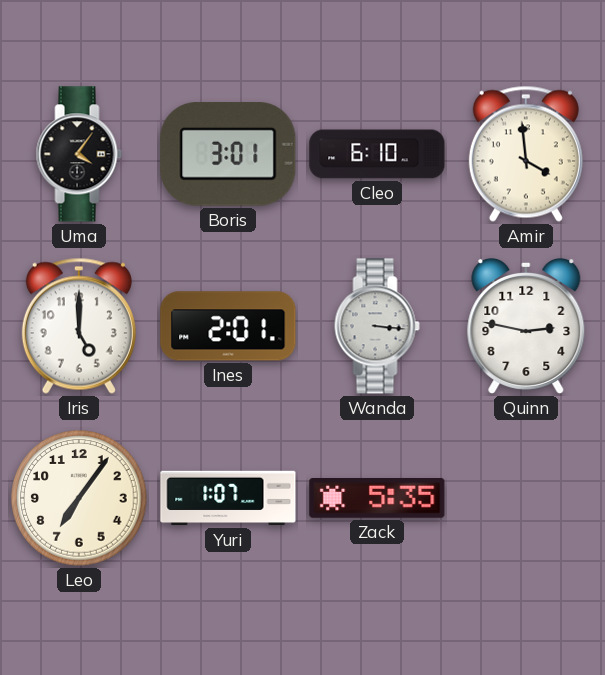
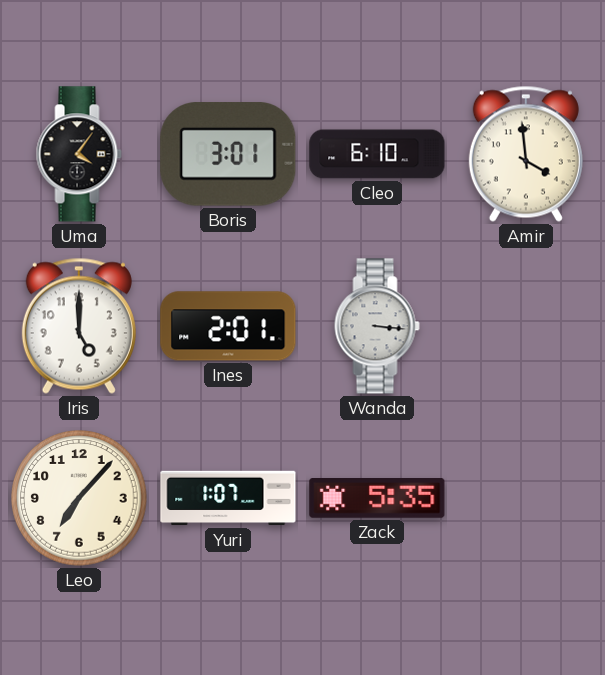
Quinn: 2:47 -> none
Leo: 7:06 -> 7:07
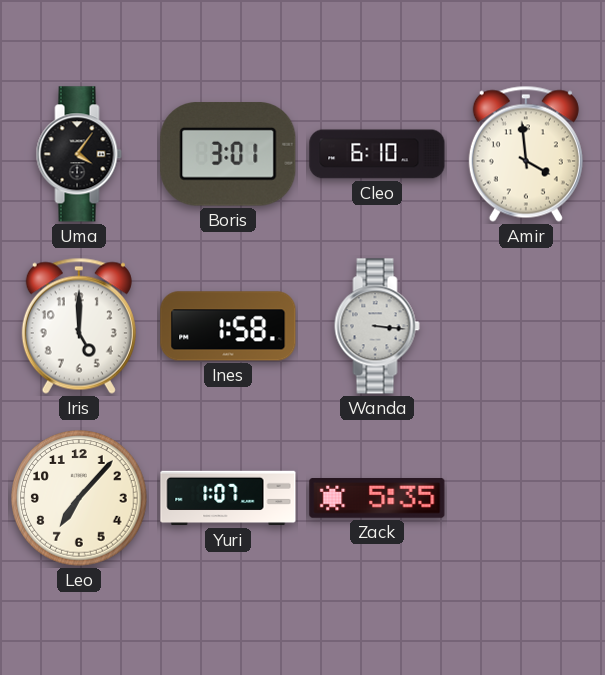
Ines: 2:01 -> 1:58
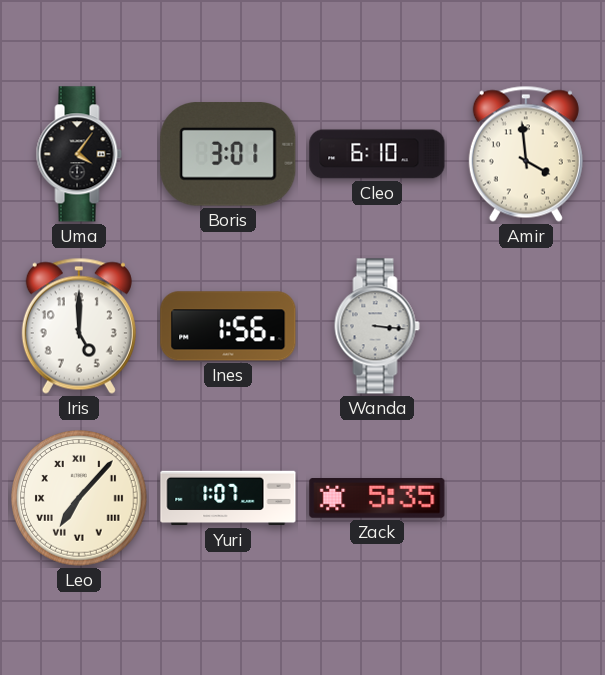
Ines: 1:58 -> 1:56
Leo numerals: Arabic -> Roman
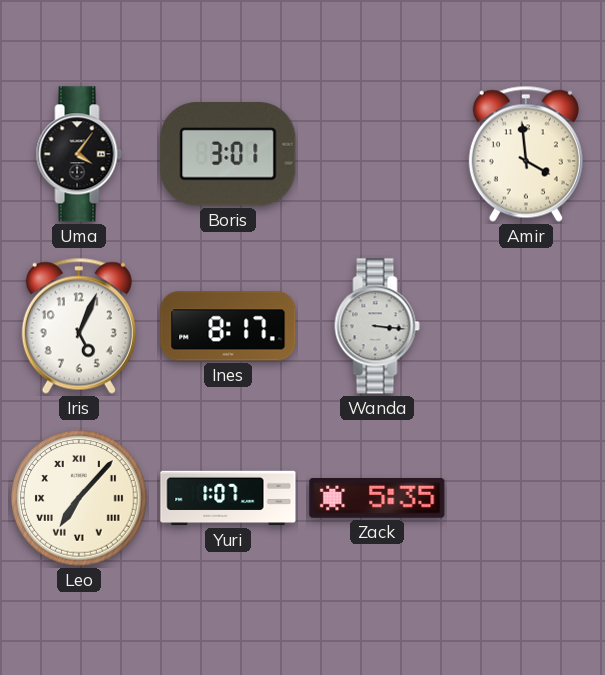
Cleo: 6:10 -> none
Iris: 5:00 -> 5:04
Ines: 1:56 -> 8:17
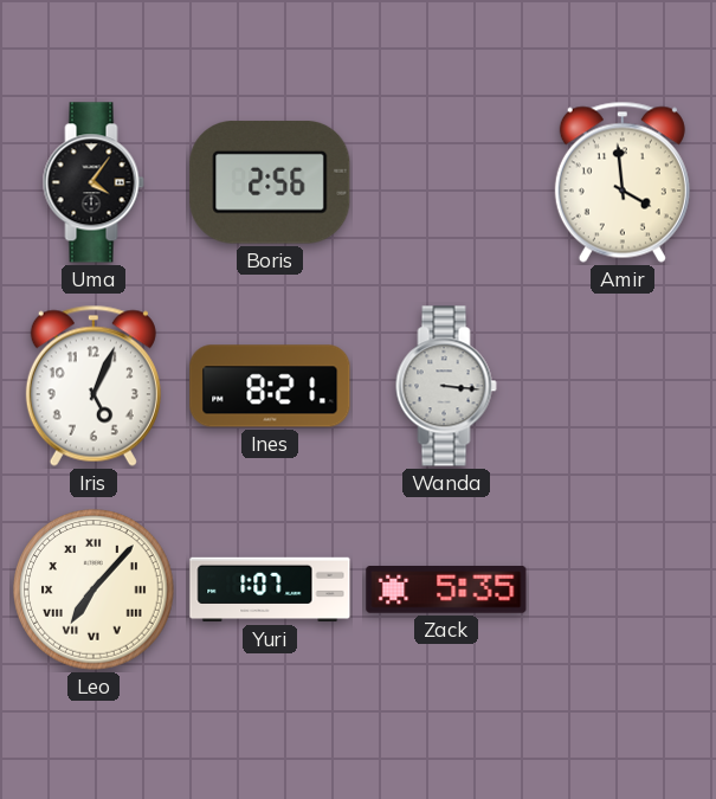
Boris: 3:01 -> 2:56
Ines: 8:17 -> 8:21
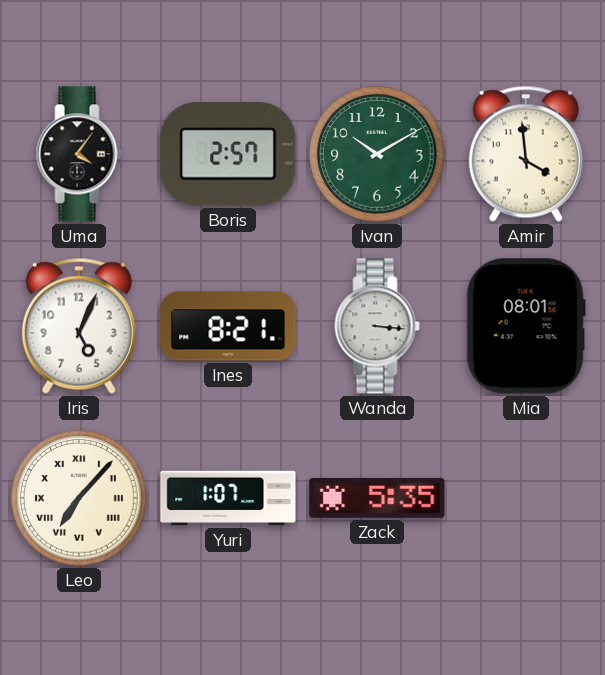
Boris: 2:56 -> 2:57
Ivan: none -> 10:10
Mia: none -> 08:01
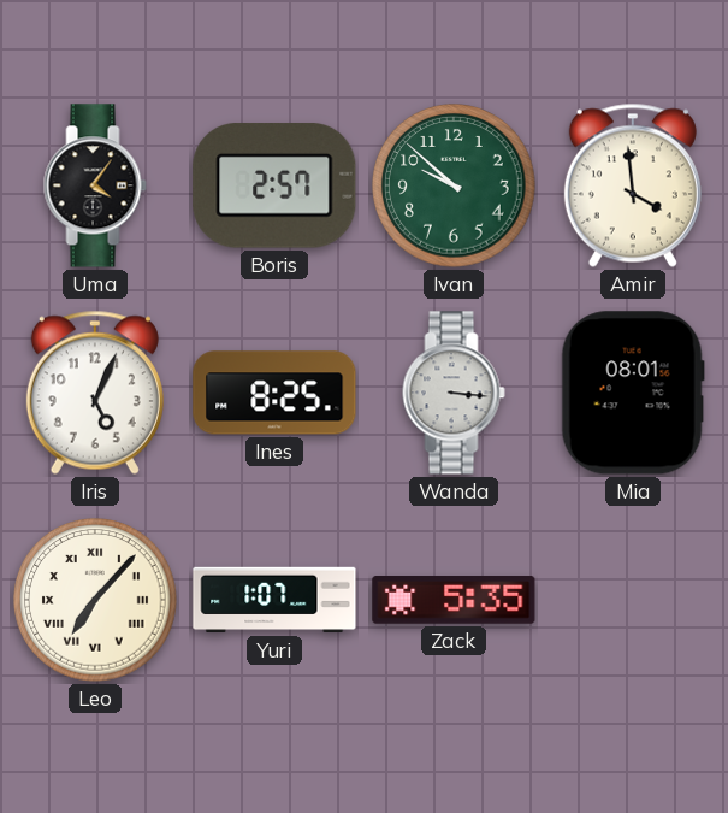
Ivan: 10:10 -> 9:52
Ines: 8:21 -> 8:25
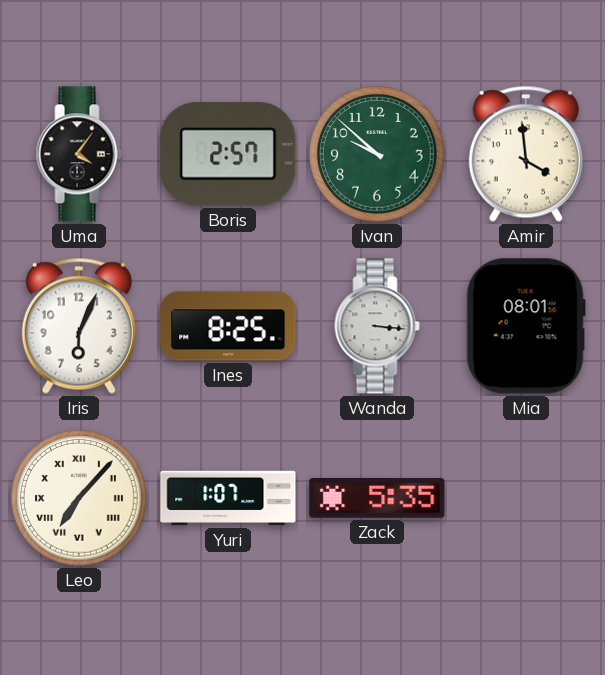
Iris: 5:04 -> 6:04
